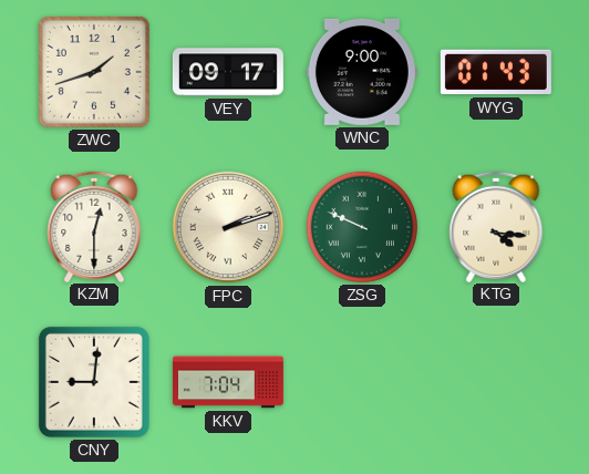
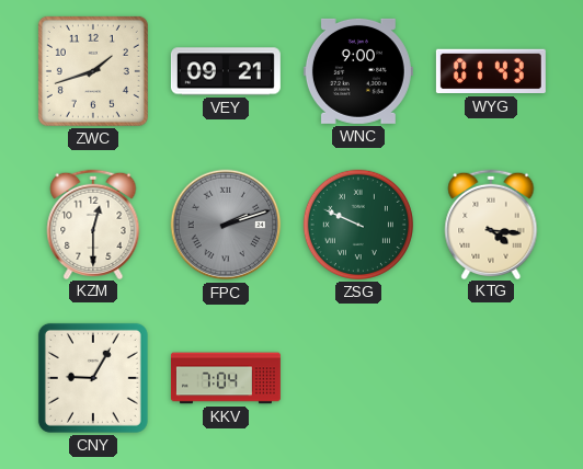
VEY: 09:17 -> 09:21
FPC dial: cream -> grey
CNY: 9:01 -> 9:05
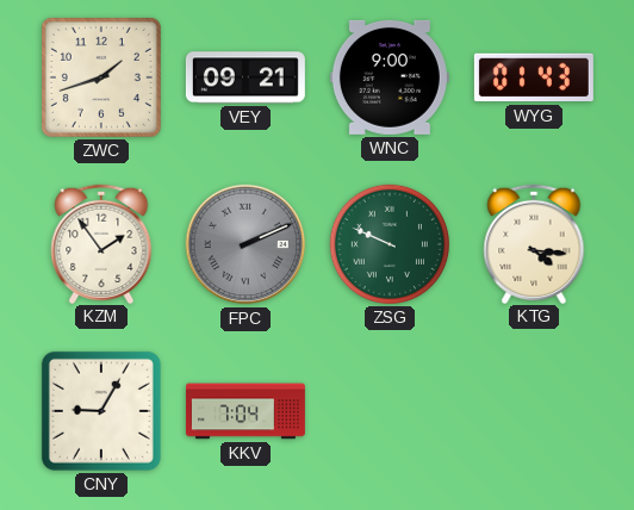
KZM: 12:30 -> 1:54
FPC: 2:12 -> 2:11
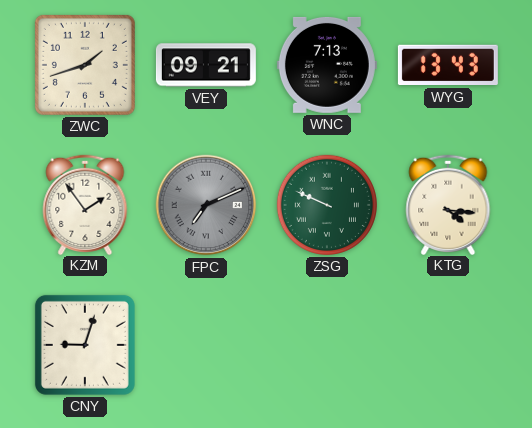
WNC: 9:00 -> 7:13
WYG: 01:43 -> 13:43
FPC: 2:11 -> 7:11
CNY: 9:05 -> 9:03
KKV: 7:04 -> none
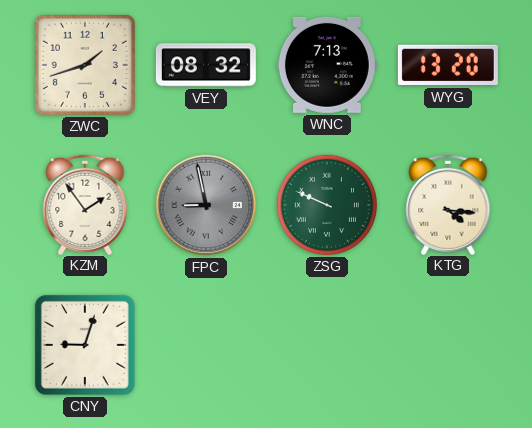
VEY: 09:21 -> 08:32
WYG: 13:43 -> 13:20
FPC: 7:11 -> 8:58
